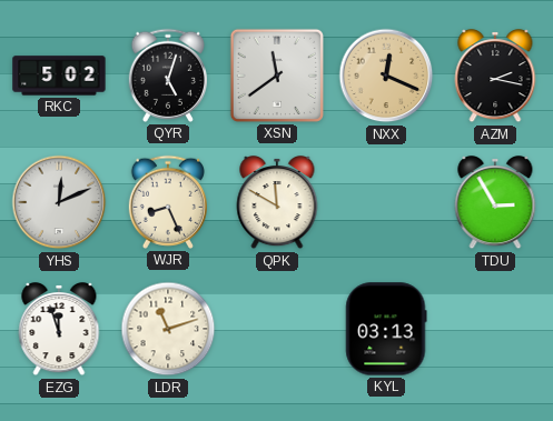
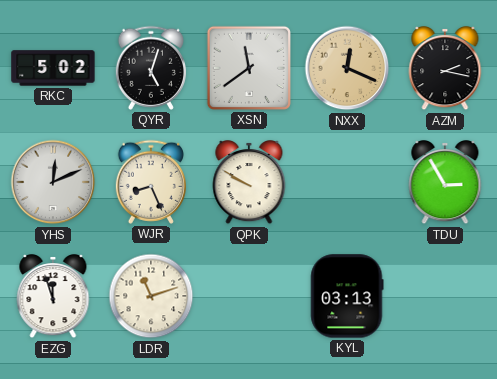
QPK: 11:50 -> 9:50
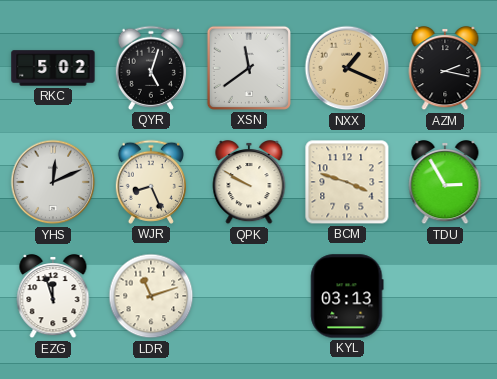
NXX: 12:19 -> 1:19
BCM: none -> 3:48
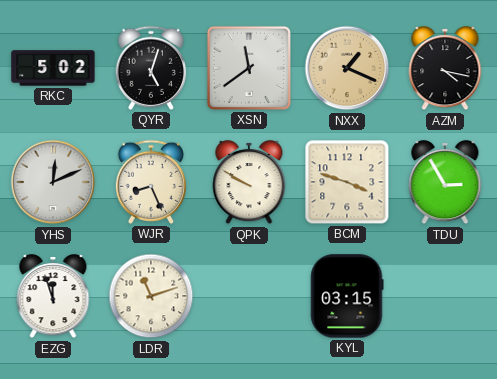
AZM: 2:17 -> 4:17
KYL: 03:13 -> 03:15
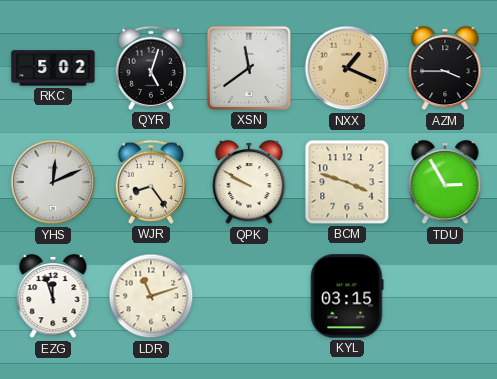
AZM: 4:17 -> 3:45
WJR: 8:26 -> 8:24
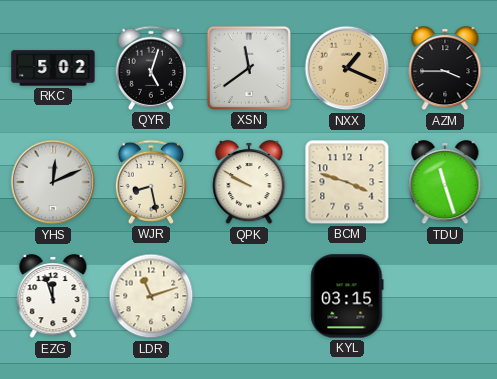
WJR: 8:24 -> 8:28
TDU: 2:55 -> 11:27
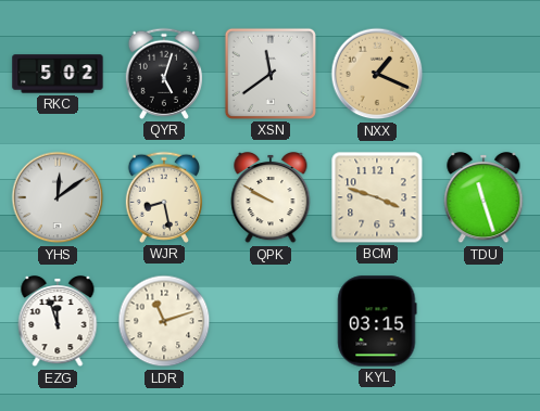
AZM: 3:45 -> none
YHS: 12:11 -> 12:09
